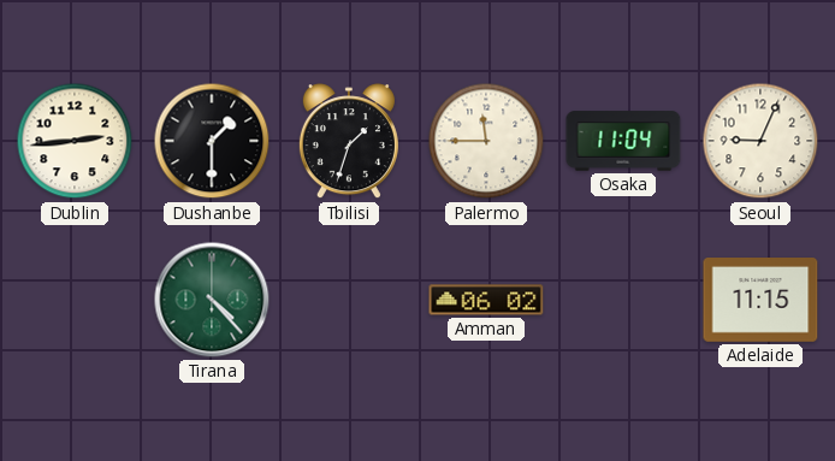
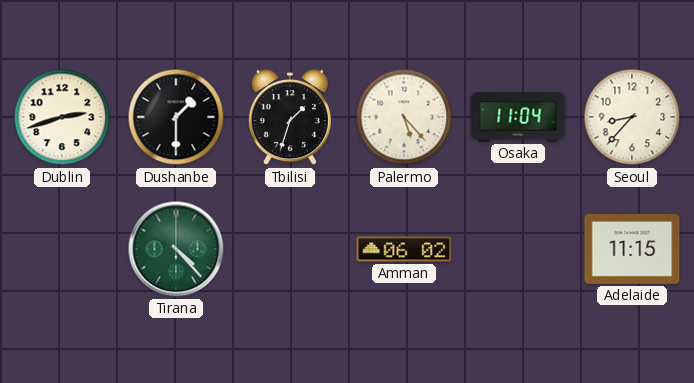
Dublin: 2:44 -> 2:42
Palermo: 11:45 -> 5:23
Seoul: 9:04 -> 8:37
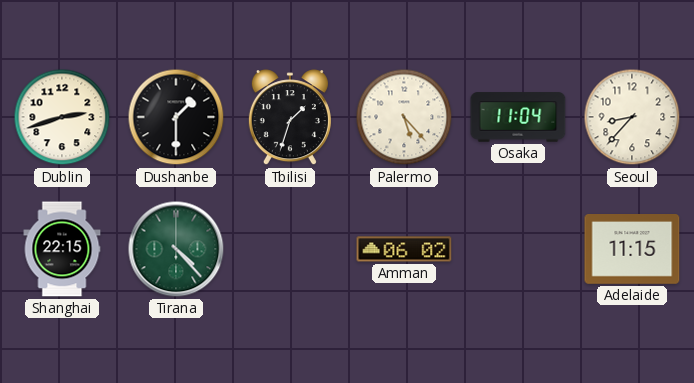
Shanghai: none -> 22:15
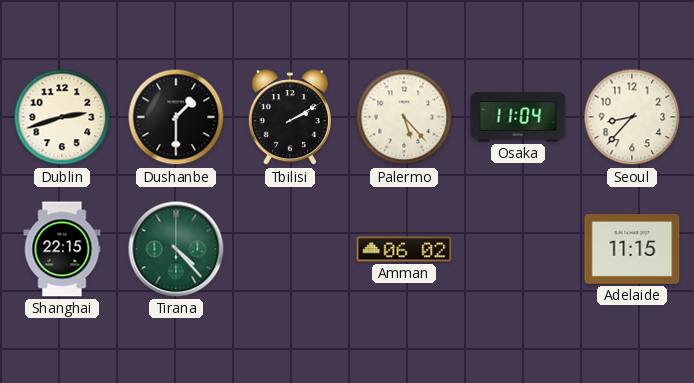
Tbilisi: 1:33 -> 2:10
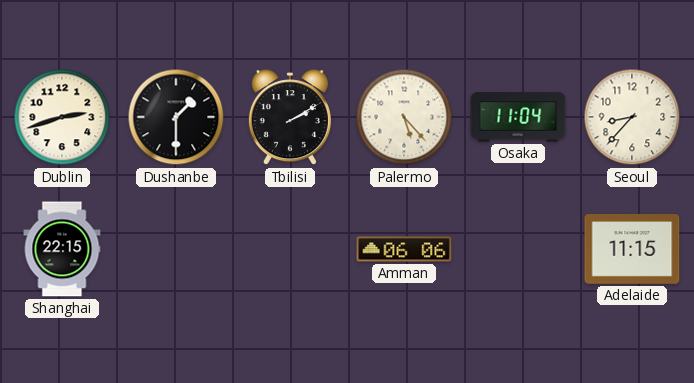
Tirana: 4:23 -> none
Amman: 06:02 -> 06:06
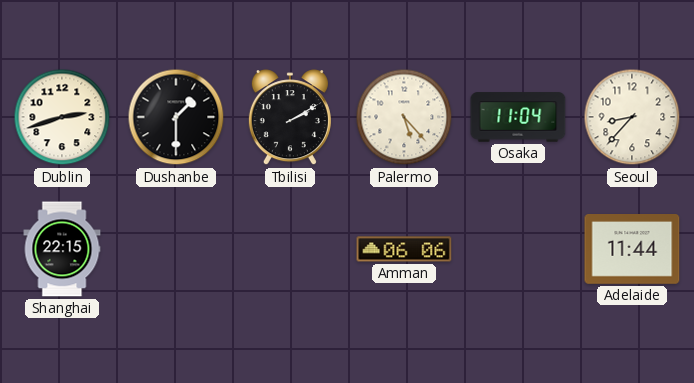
Adelaide: 11:15 -> 11:44
